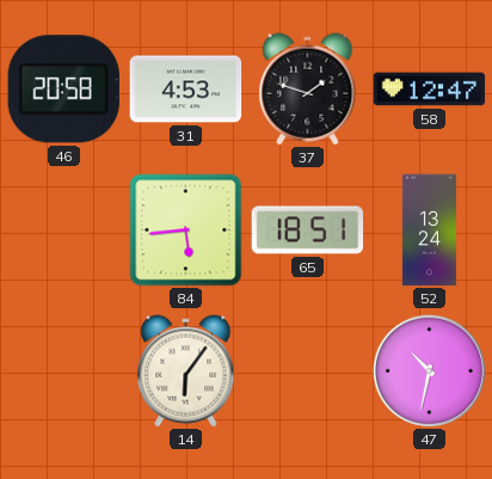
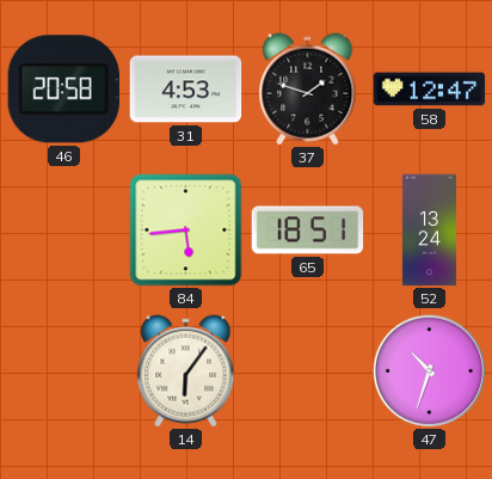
47: 10:32 -> 10:33
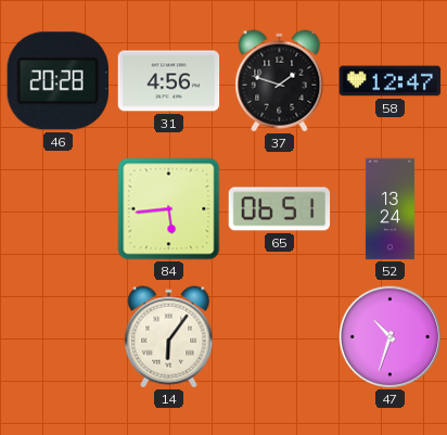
46: 20:58 -> 20:28
31: 4:53 -> 4:56
65: 18:51 -> 06:51
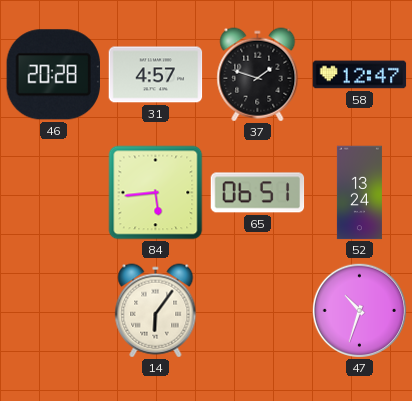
31: 4:56 -> 4:57
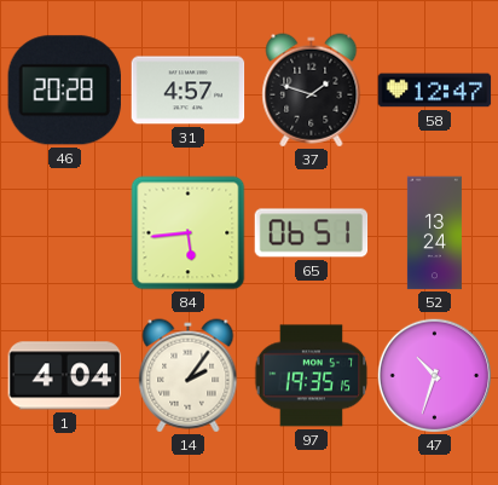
1: none -> 4:04
14: 6:06 -> 2:06
97: none -> 19:35
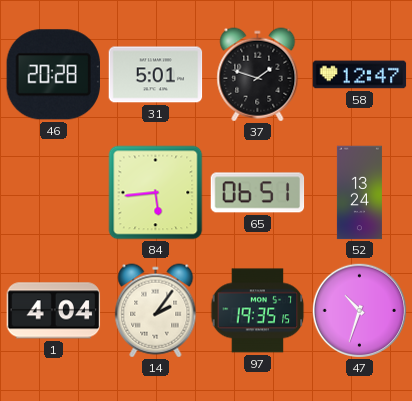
31: 4:57 -> 5:01
